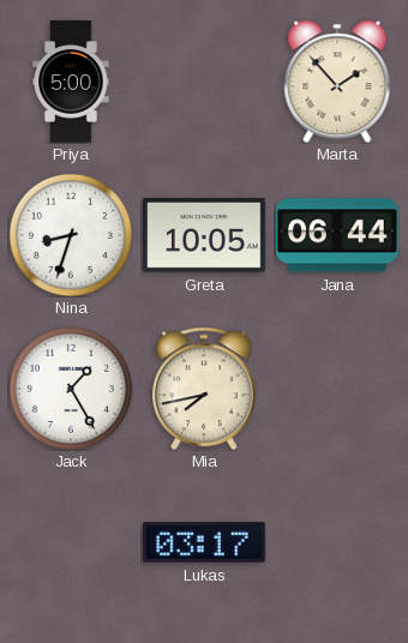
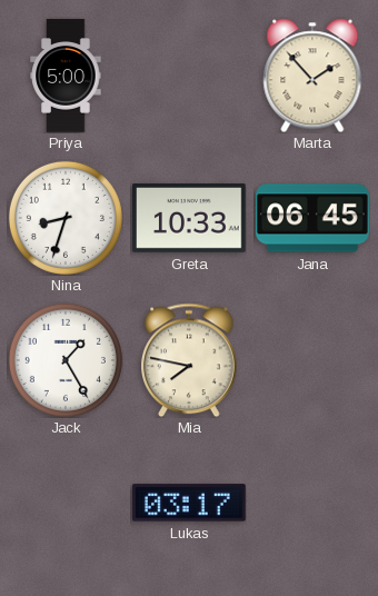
Greta: 10:05 -> 10:33
Jana: 06:44 -> 06:45
Mia: 7:43 -> 7:47
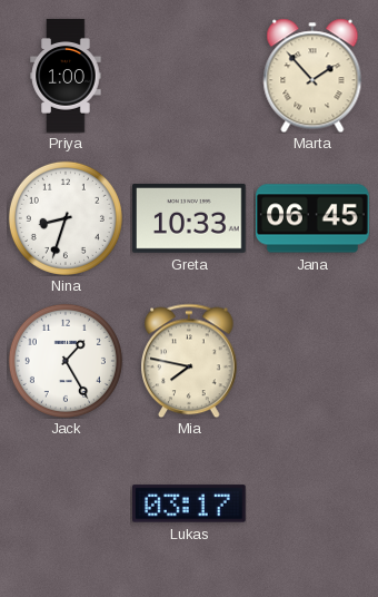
Priya: 5:00 -> 1:00
